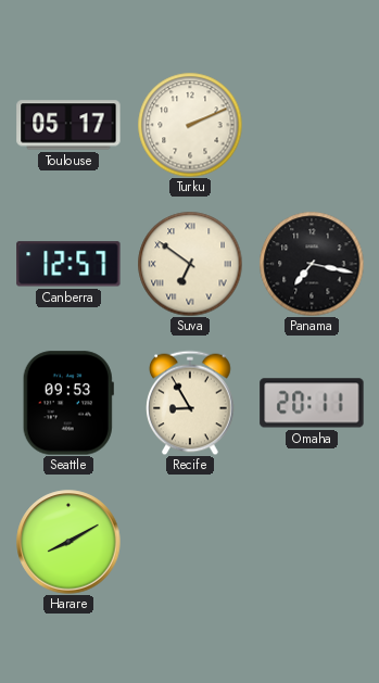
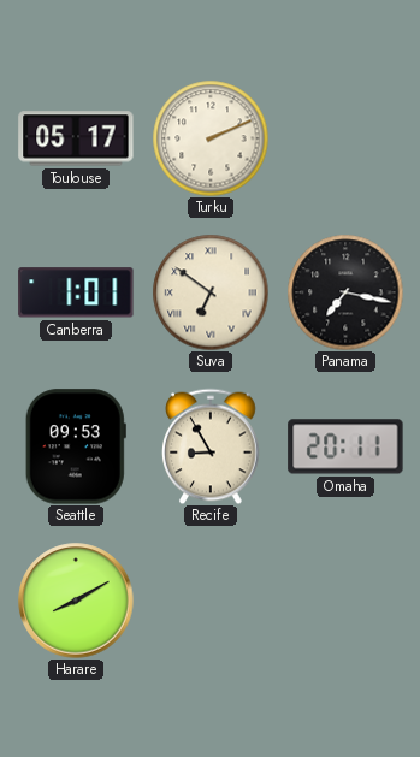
Canberra: 12:57 -> 1:01
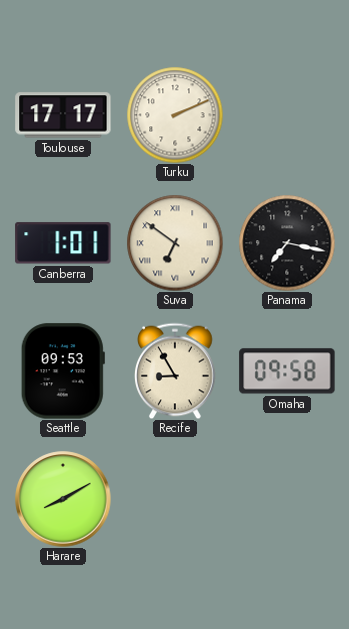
Toulouse: 05:17 -> 17:17
Omaha: 20:11 -> 09:58
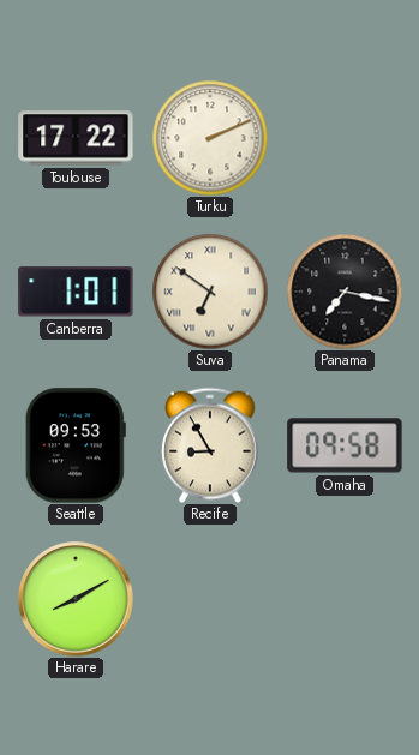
Toulouse: 17:17 -> 17:22
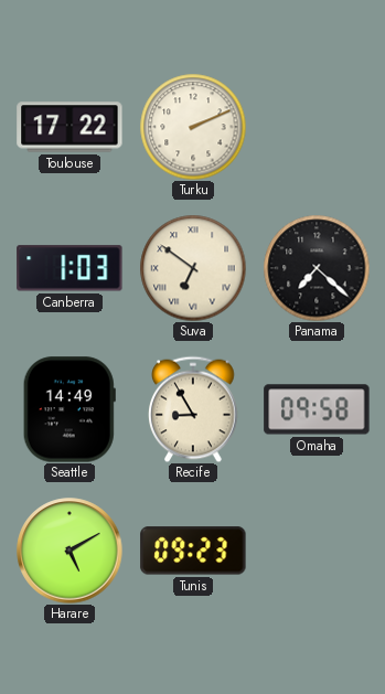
Canberra: 1:01 -> 1:03
Panama: 7:17 -> 7:22
Seattle: 09:53 -> 14:49
Harare: 8:10 -> 5:10
Tunis: none -> 09:23
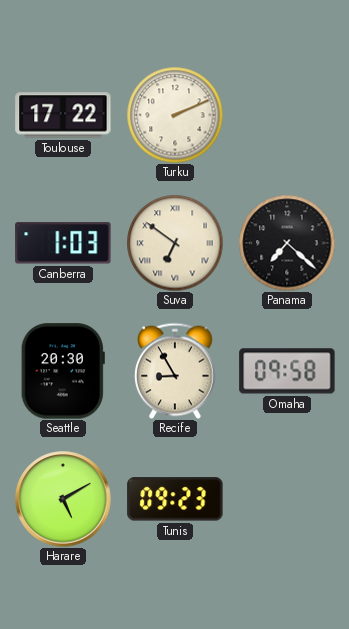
Seattle: 14:49 -> 20:30
